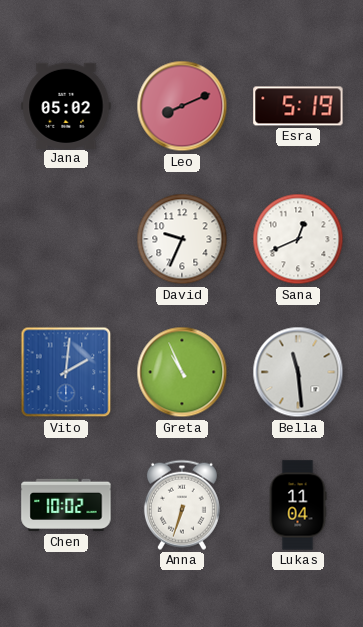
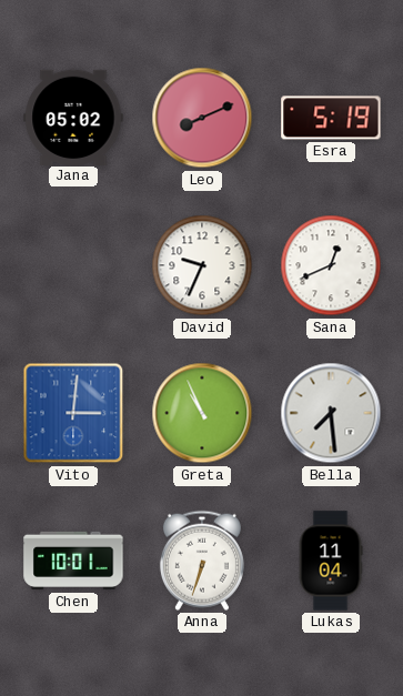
Vito: 2:01 -> 3:01
Bella: 11:29 -> 7:29
Chen: 10:02 -> 10:01
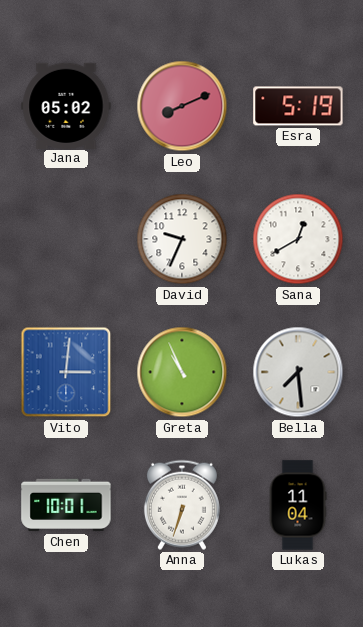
Sana: 12:41 -> 12:40
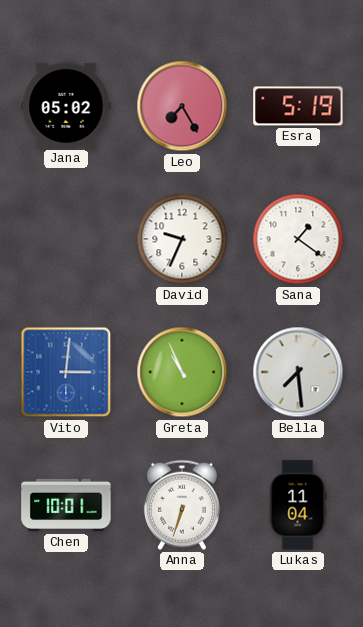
Leo: 8:11 -> 7:25
Sana: 12:40 -> 1:21
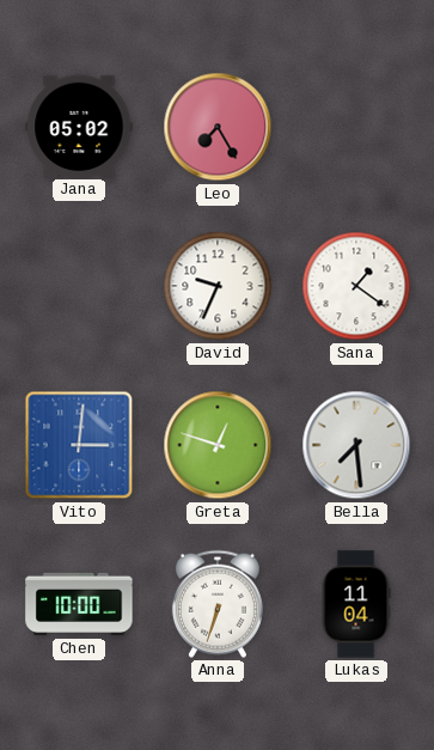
Esra: 5:19 -> none
Greta: 10:56 -> 12:48
Chen: 10:01 -> 10:00
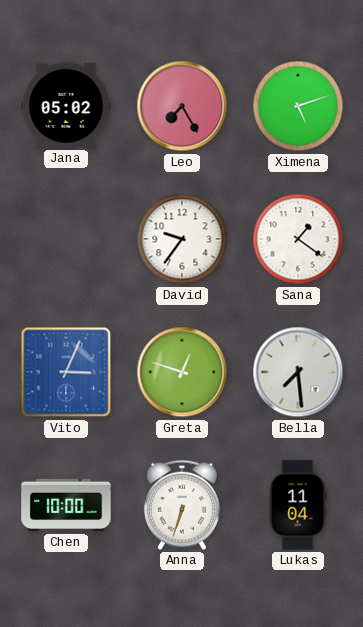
Ximena: none -> 5:12
David: 9:34 -> 9:36
Vito: 3:01 -> 3:04
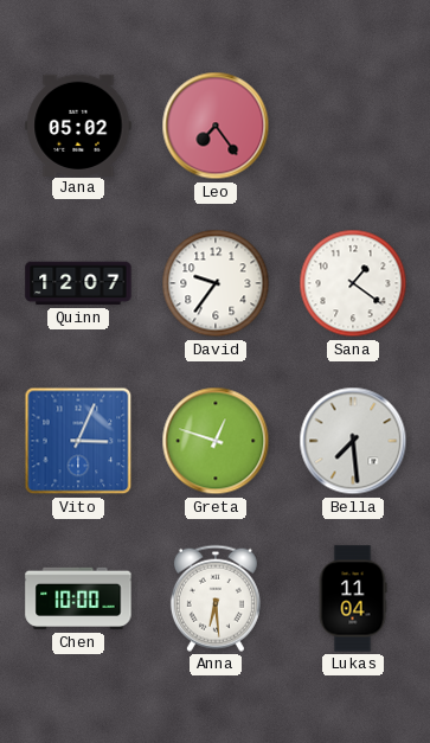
Leo: 7:25 -> 7:24
Ximena: 5:12 -> none
Quinn: none -> 12:07
Anna: 6:33 -> 6:29
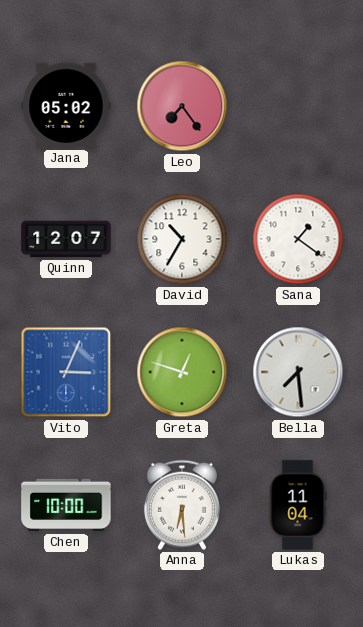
David: 9:36 -> 10:35
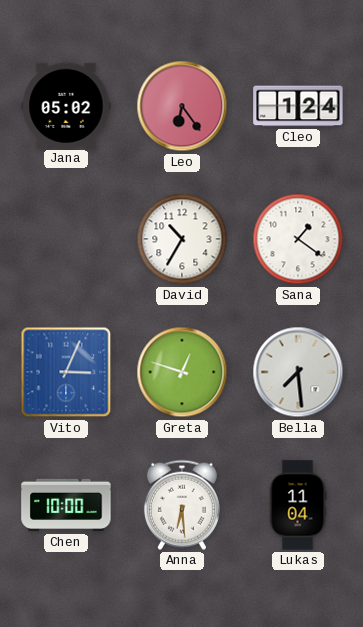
Leo: 7:24 -> 6:24
Cleo: none -> 1:24
Quinn: 12:07 -> none
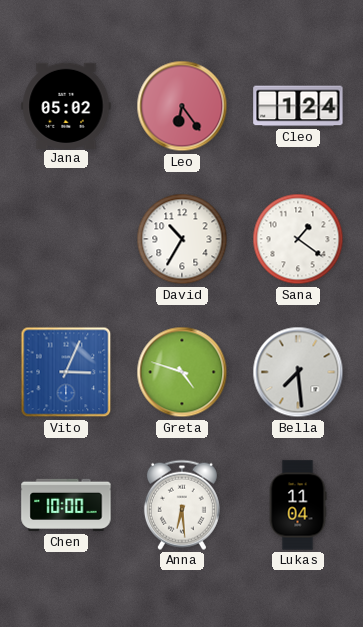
Greta: 12:48 -> 4:48
